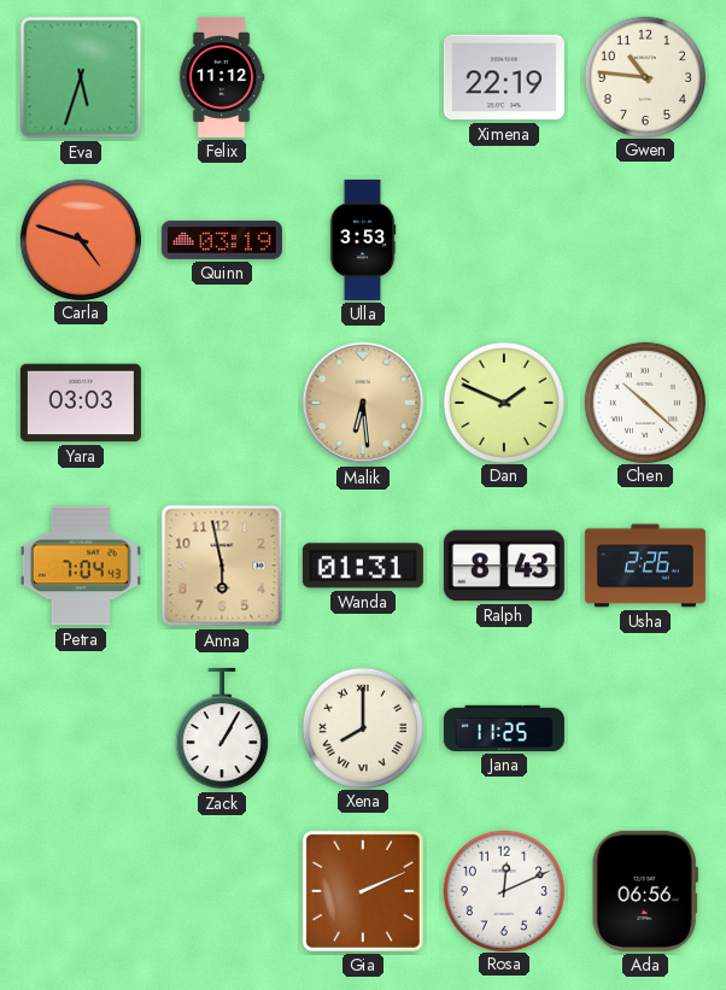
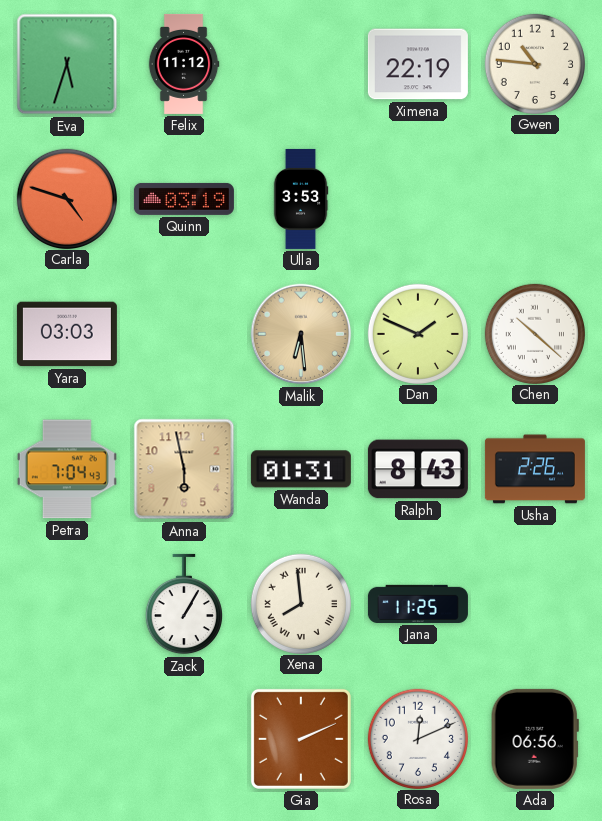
Xena: 8:00 -> 7:59
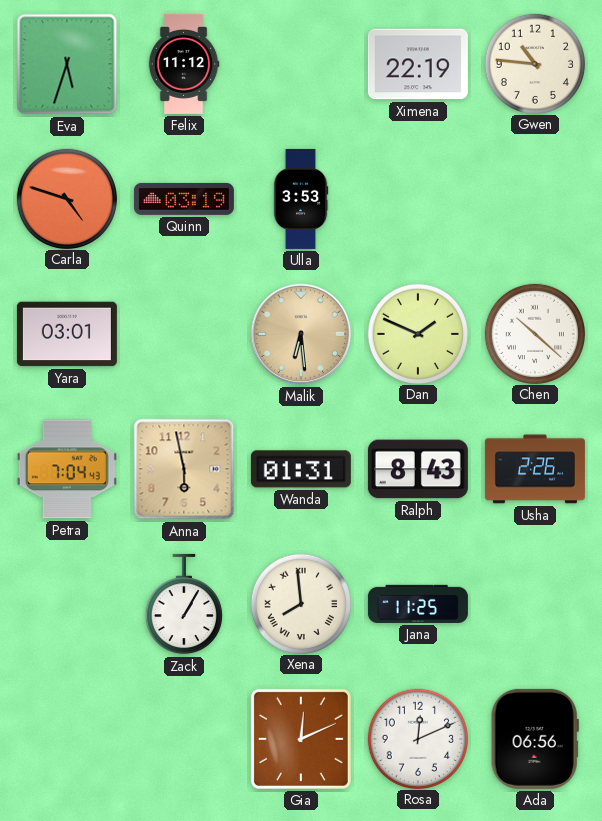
Yara: 03:03 -> 03:01
Gia: 2:11 -> 12:11
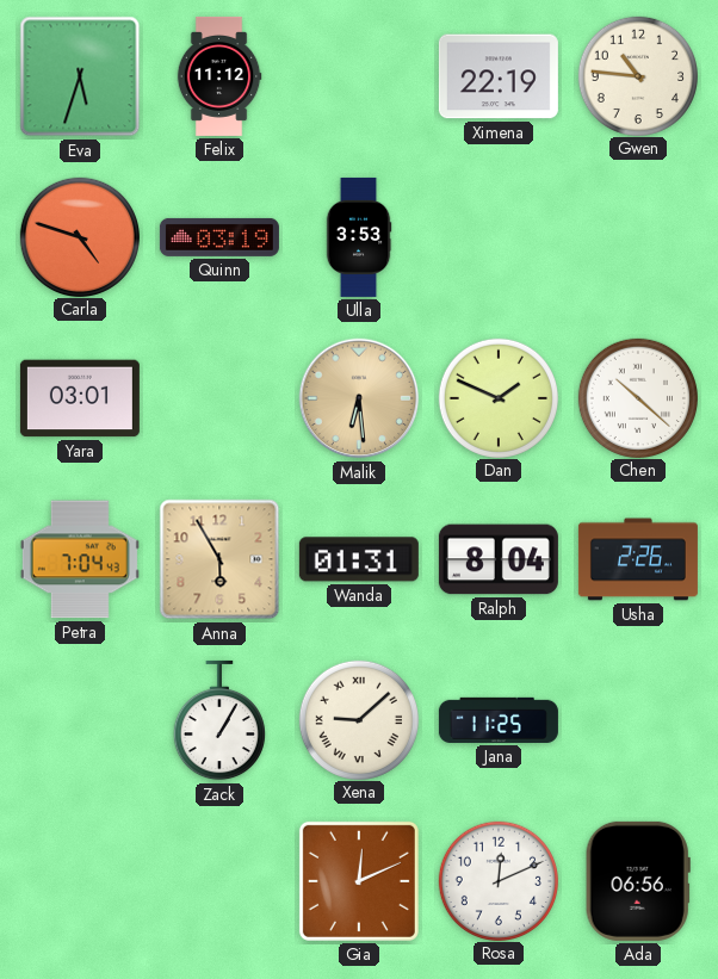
Anna: 5:58 -> 5:55
Ralph: 8:43 -> 8:04
Xena: 7:59 -> 9:08
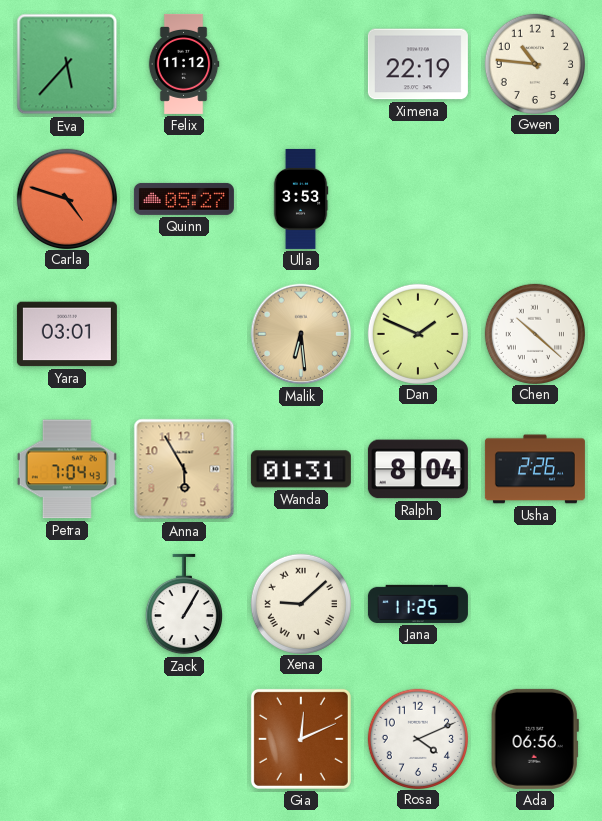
Eva: 5:33 -> 5:37
Quinn: 03:19 -> 05:27
Rosa: 12:11 -> 4:11
